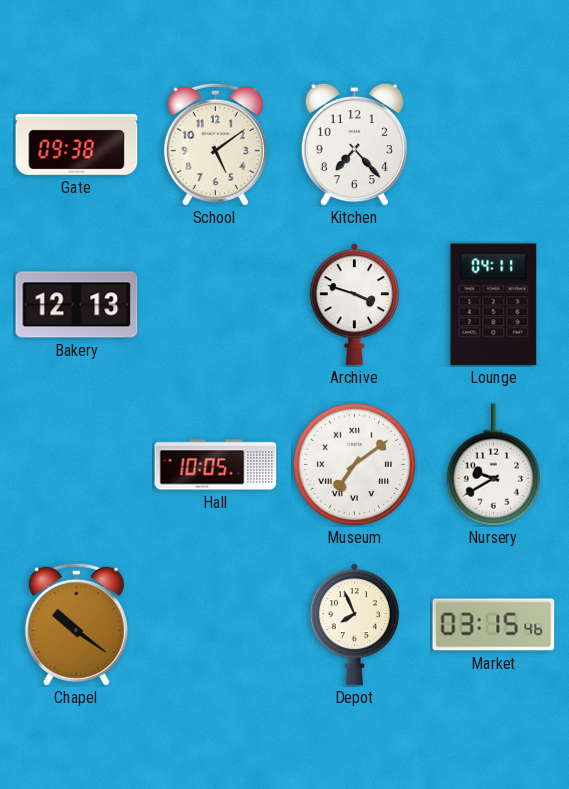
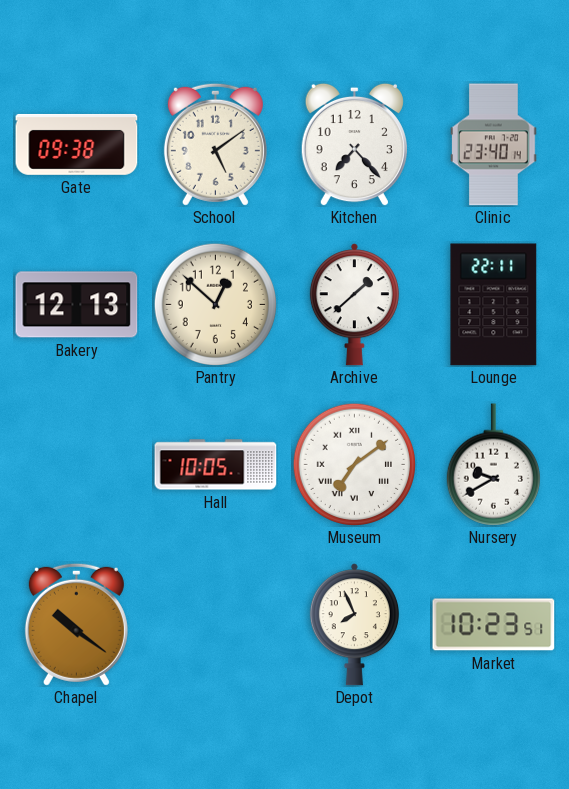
Clinic: none -> 23:40
Pantry: none -> 12:52
Archive: 3:48 -> 1:38
Lounge: 04:11 -> 22:11
Market: 03:15 -> 10:23
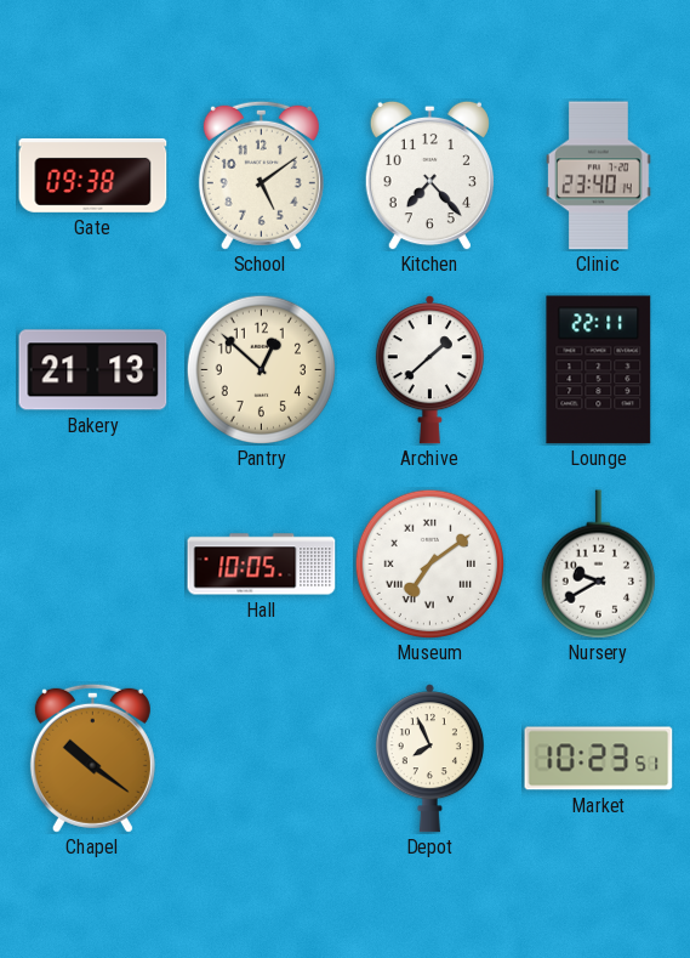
Bakery: 12:13 -> 21:13
